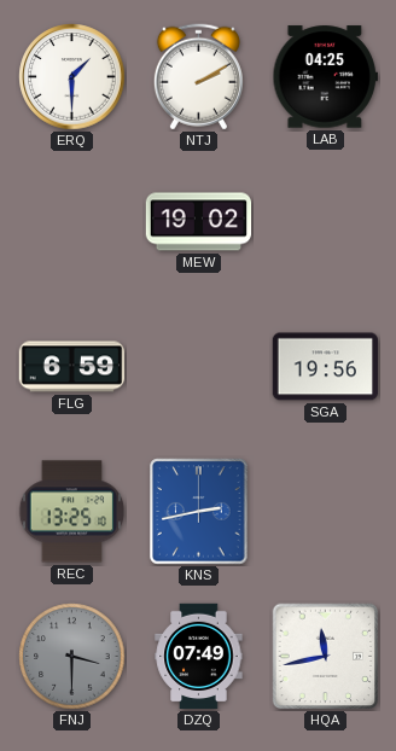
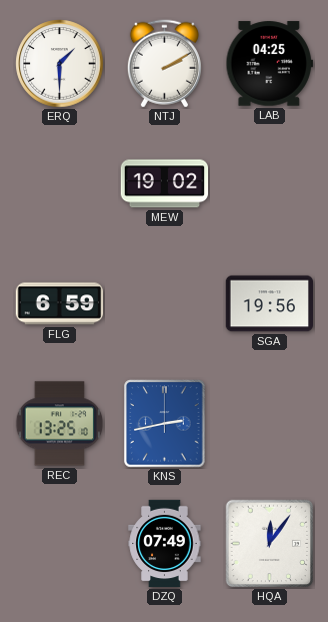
FNJ: 3:30 -> none
HQA: 11:43 -> 12:06
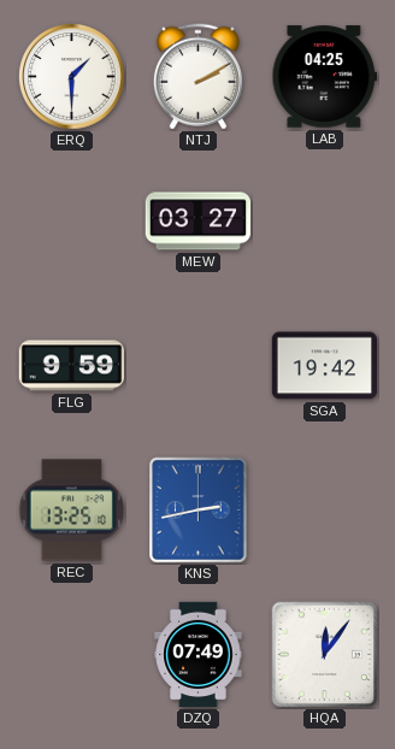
MEW: 19:02 -> 03:27
FLG: 6:59 -> 9:59
SGA: 19:56 -> 19:42
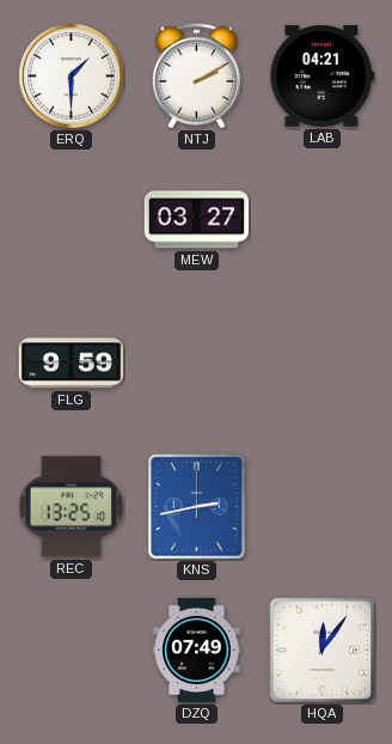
LAB: 04:25 -> 04:21
SGA: 19:42 -> none
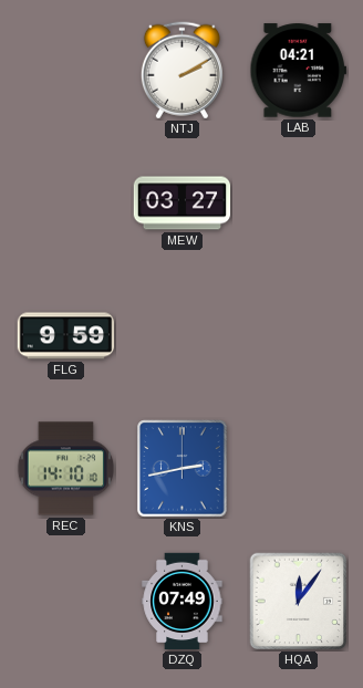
ERQ: 1:30 -> none
REC: 13:25 -> 14:10
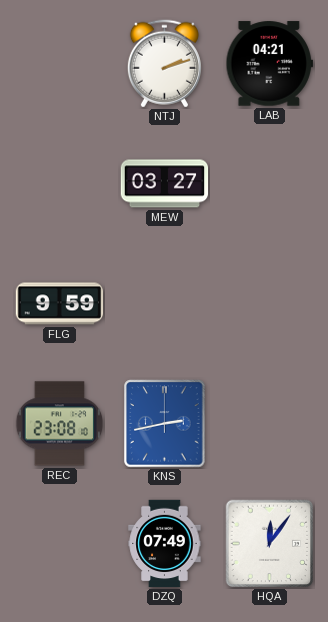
NTJ: 2:10 -> 2:12
REC: 14:10 -> 23:08
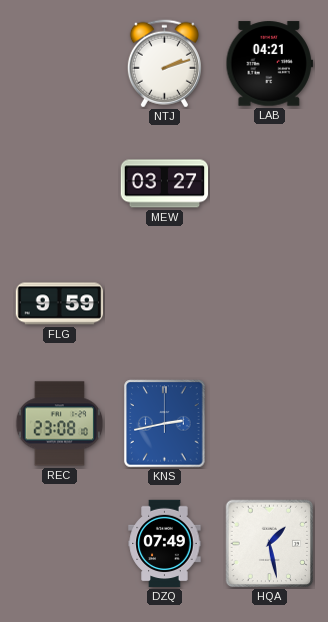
HQA: 12:06 -> 1:28
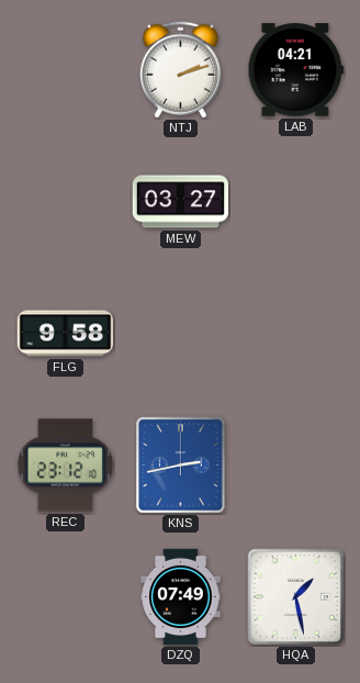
FLG: 9:59 -> 9:58
REC: 23:08 -> 23:12
